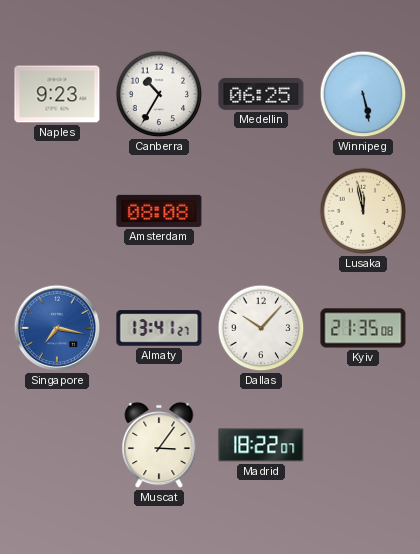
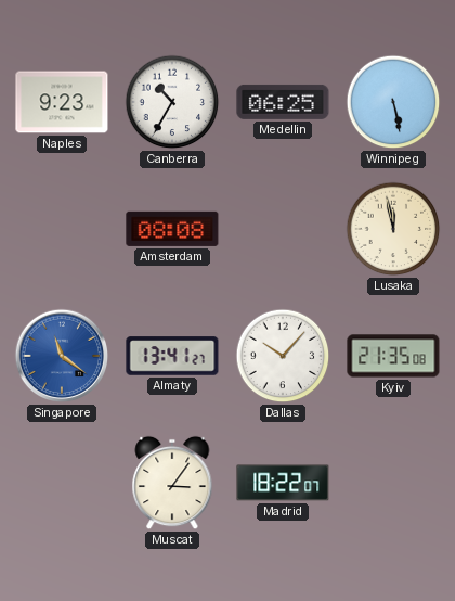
Singapore: 7:17 -> 11:21
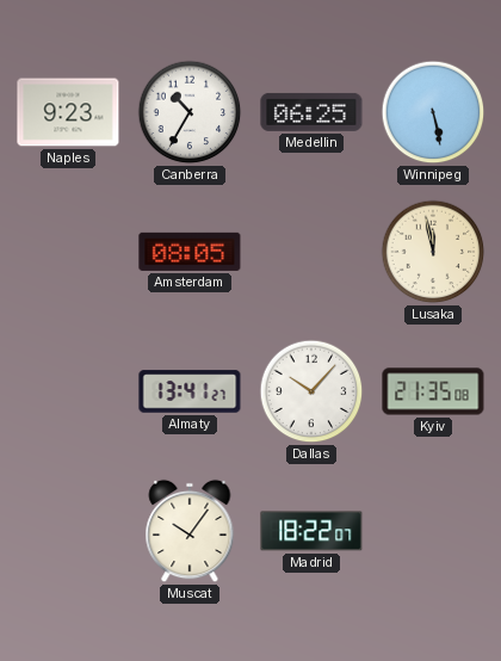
Amsterdam: 08:08 -> 08:05
Singapore: 11:21 -> none
Muscat: 3:06 -> 10:06
